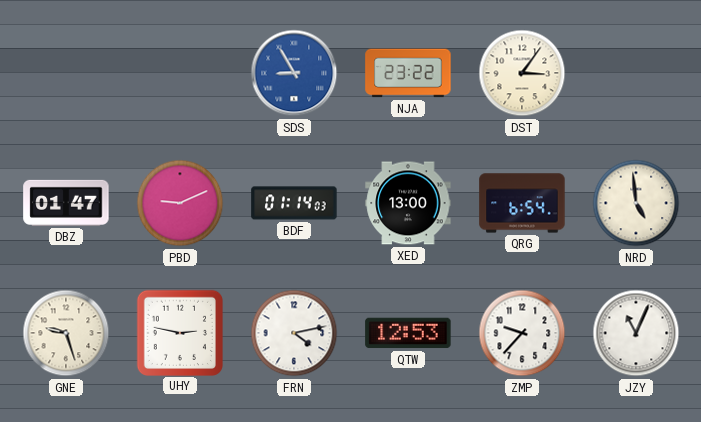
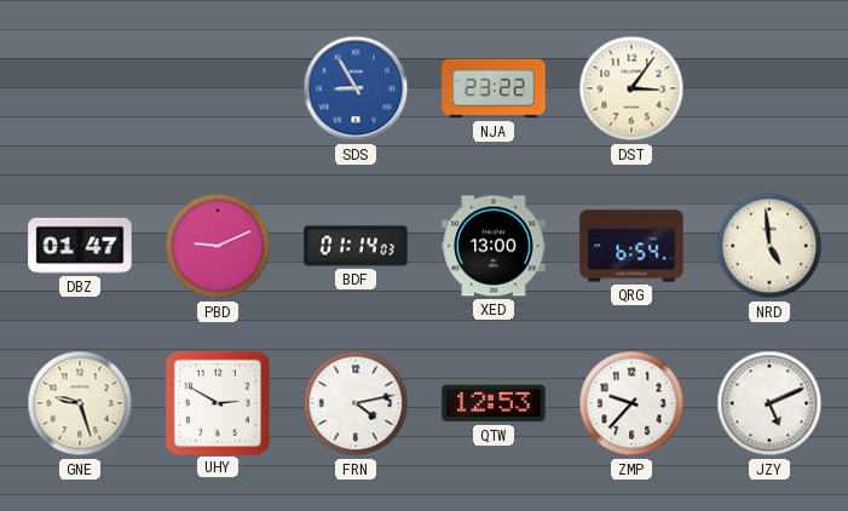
UHY: 2:47 -> 2:50
JZY: 11:04 -> 5:11
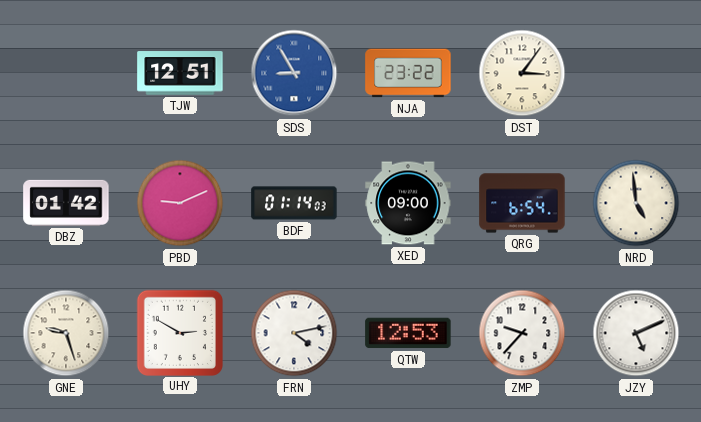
TJW: none -> 12:51
DBZ: 01:47 -> 01:42
XED: 13:00 -> 09:00
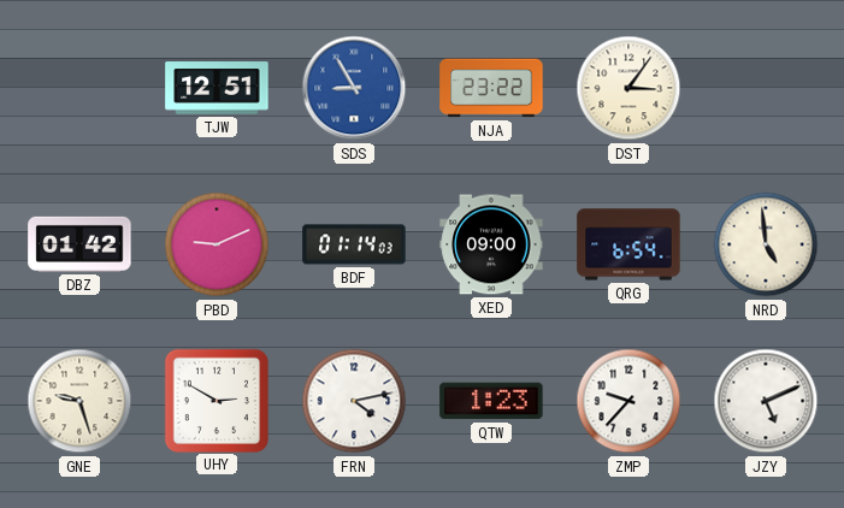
QTW: 12:53 -> 1:23
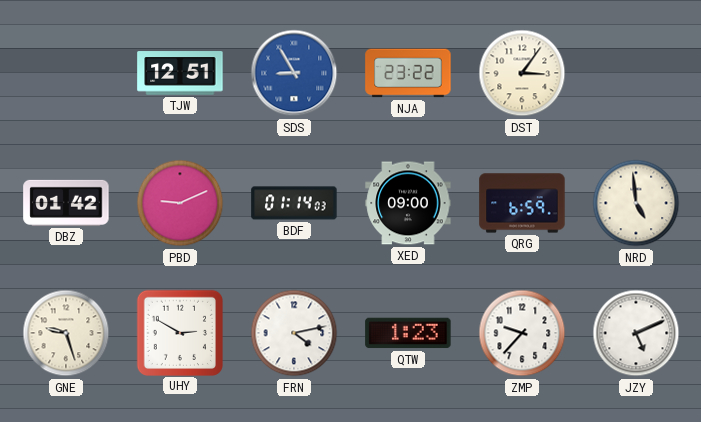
QRG: 6:54 -> 6:59
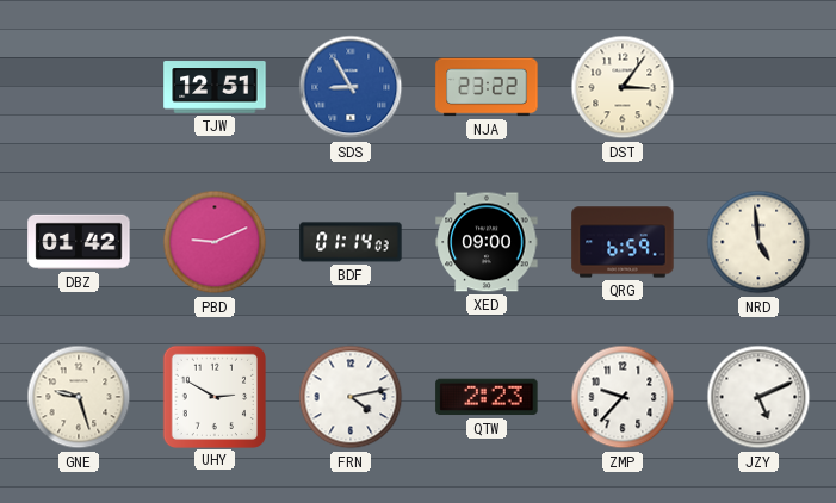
QTW: 1:23 -> 2:23
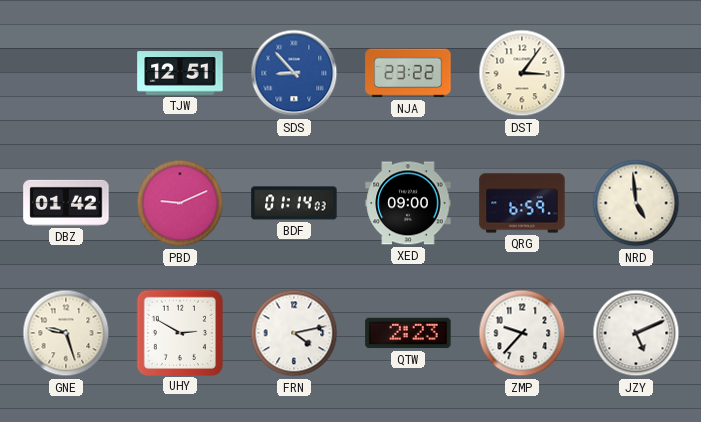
SDS: 8:55 -> 8:53
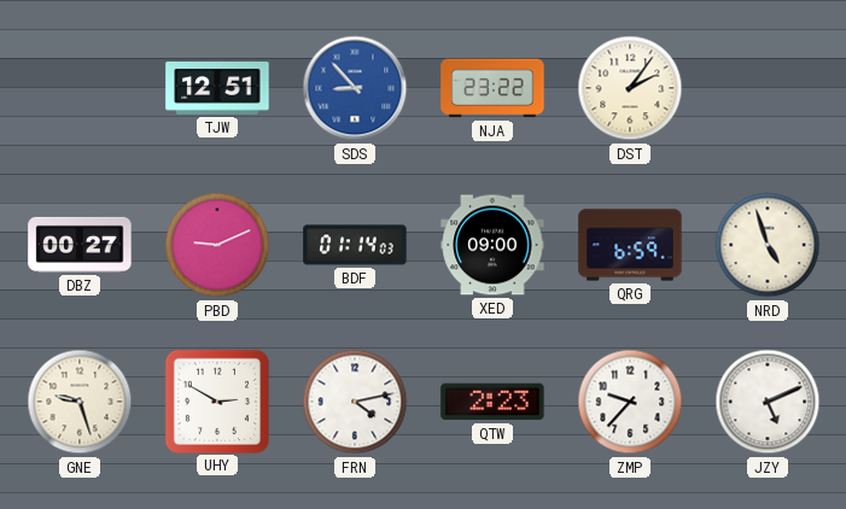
DST: 3:06 -> 2:06
DBZ: 01:42 -> 00:27
NRD: 4:59 -> 4:57
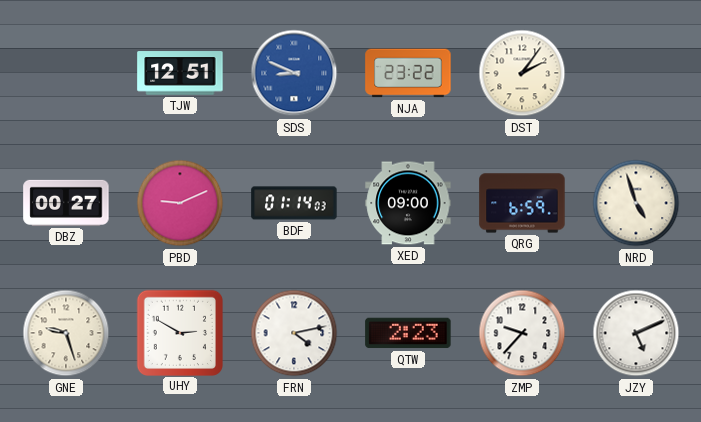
SDS: 8:53 -> 8:49
